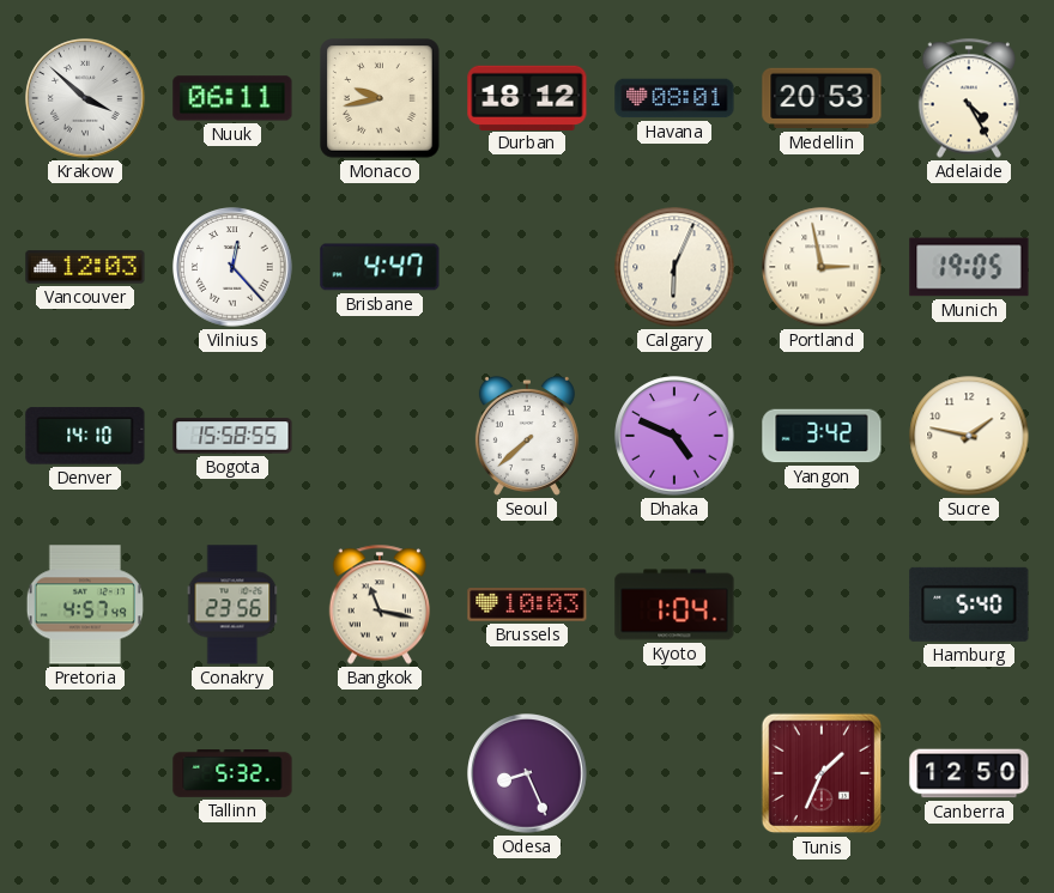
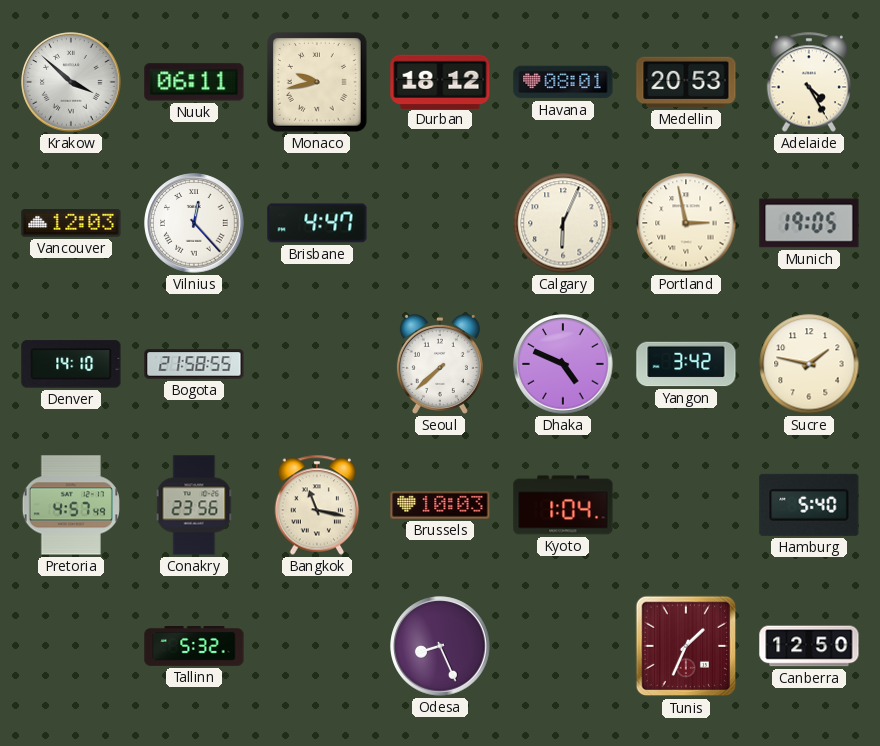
Bogota: 15:58 -> 21:58
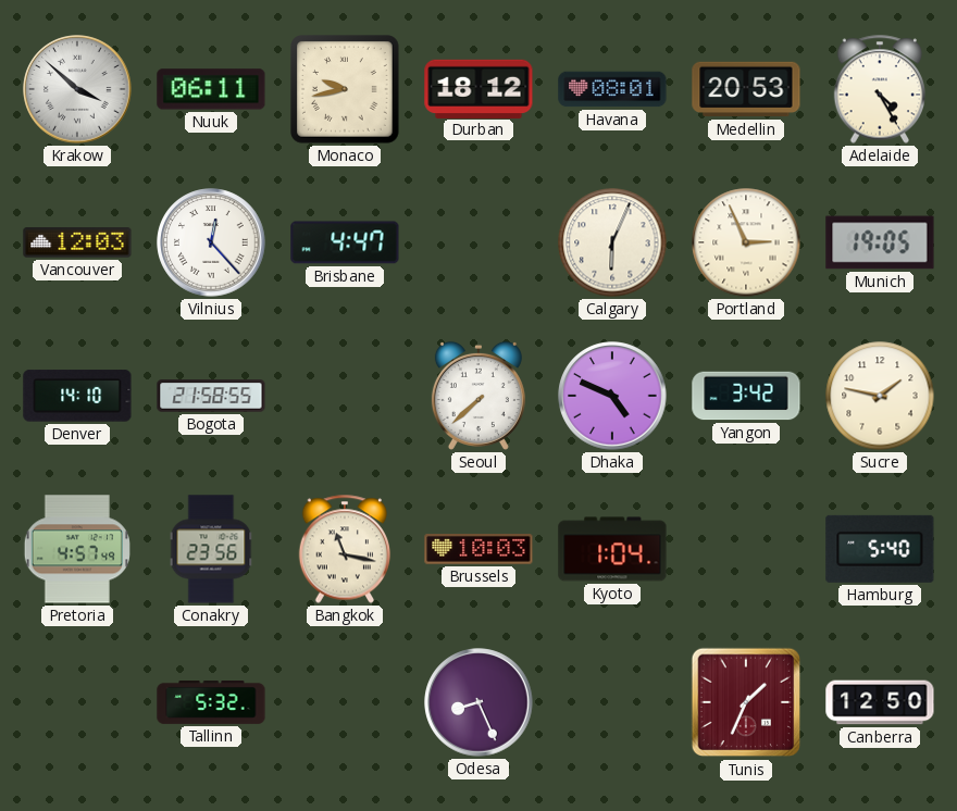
Portland: 2:58 -> 2:56
